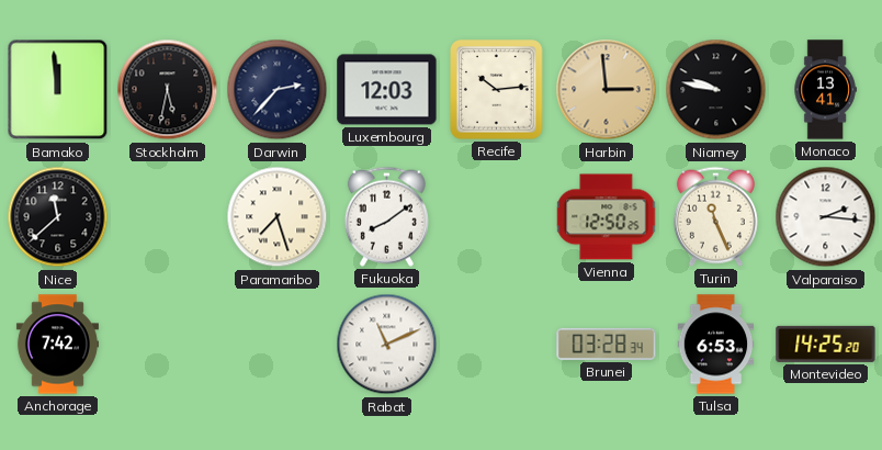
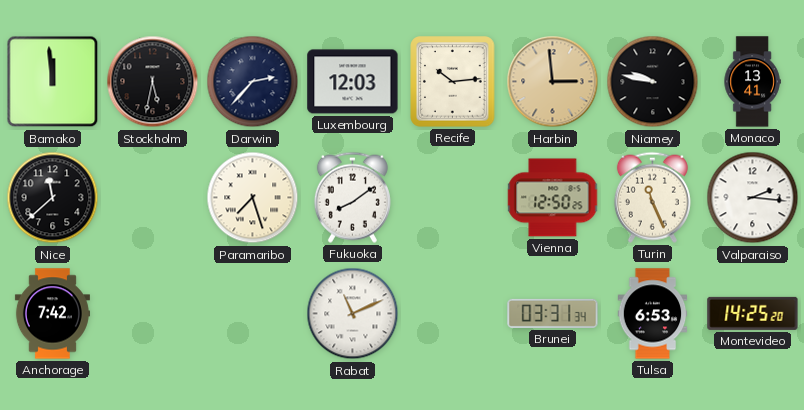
Brunei: 03:28 -> 03:31
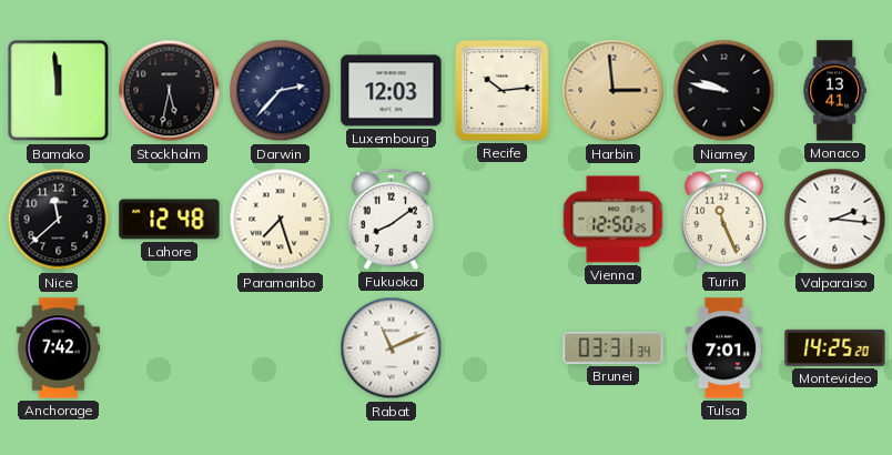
Lahore: none -> 12:48
Tulsa: 6:53 -> 7:01
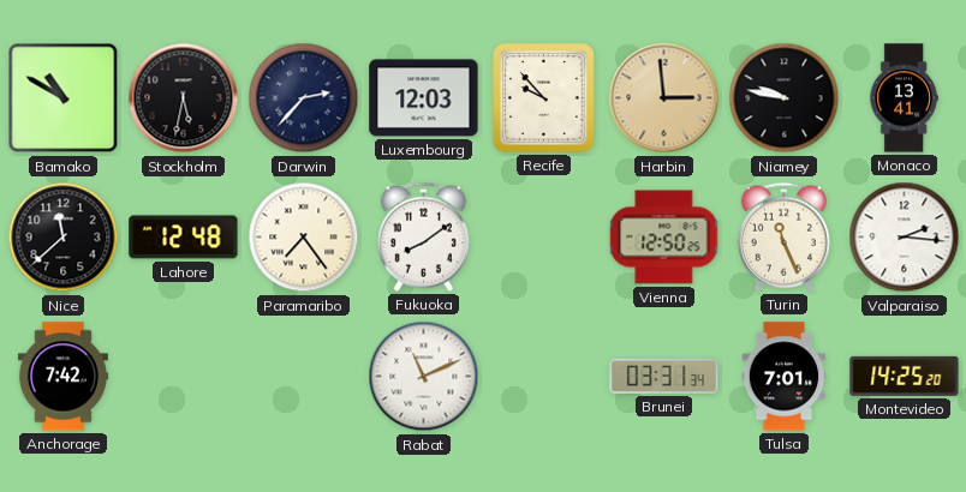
Bamako: 11:59 -> 10:50
Recife: 10:14 -> 9:53
Paramaribo: 7:27 -> 7:24
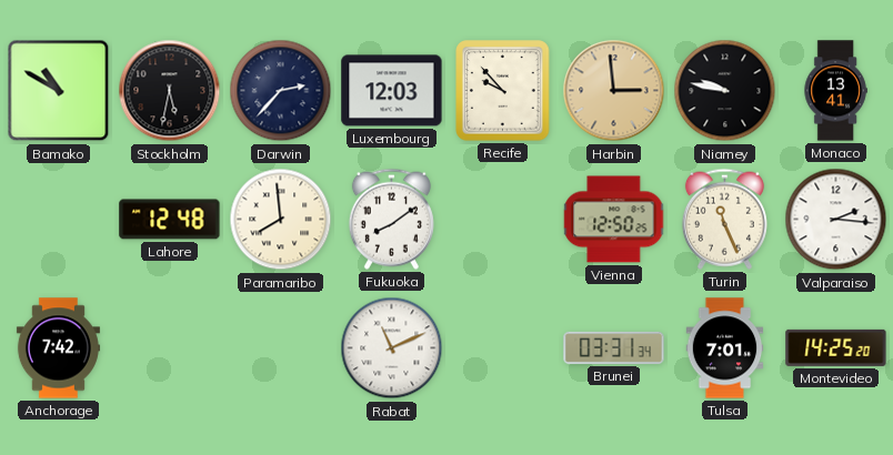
Nice: 11:38 -> none
Paramaribo: 7:24 -> 7:59
